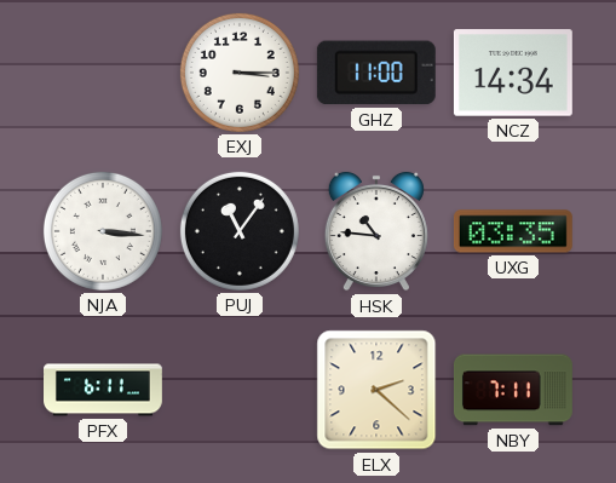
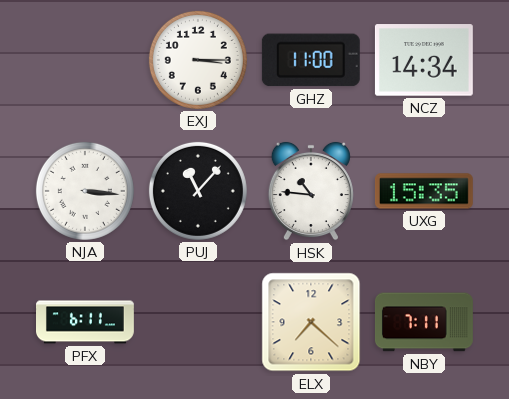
PUJ: 11:06 -> 11:07
UXG: 03:35 -> 15:35
ELX: 2:22 -> 7:22
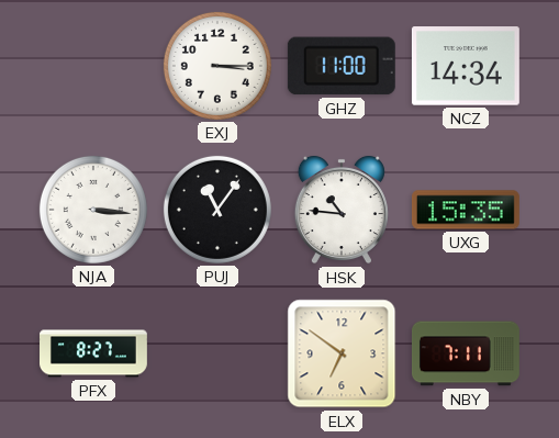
PUJ: 11:07 -> 11:06
PFX: 6:11 -> 8:27
ELX: 7:22 -> 6:51
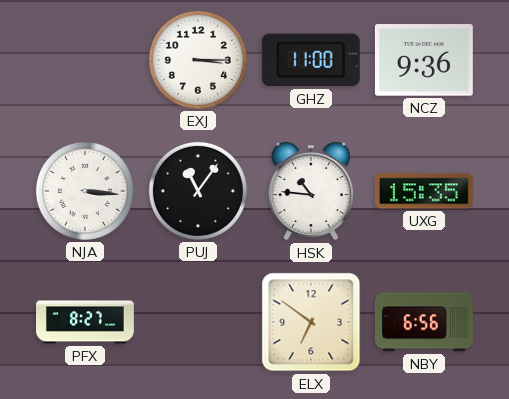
NCZ: 14:34 -> 9:36
NBY: 7:11 -> 6:56
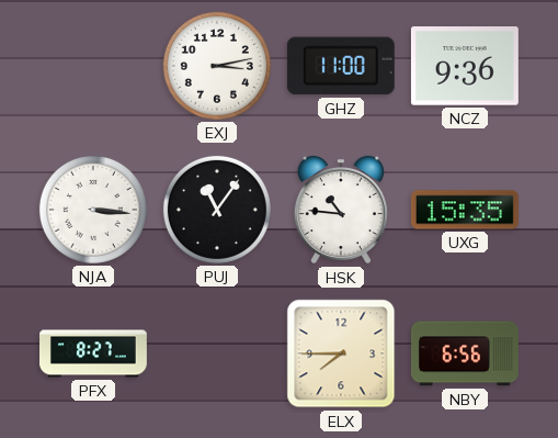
EXJ: 3:15 -> 3:13
ELX: 6:51 -> 7:45
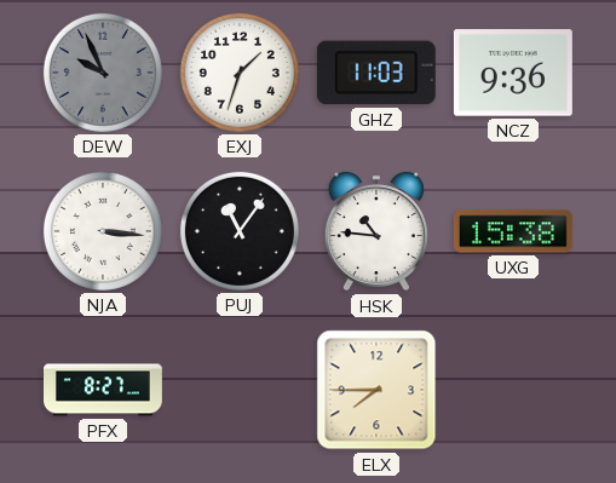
DEW: none -> 9:56
EXJ: 3:13 -> 1:33
GHZ: 11:00 -> 11:03
UXG: 15:35 -> 15:38
NBY: 6:56 -> none
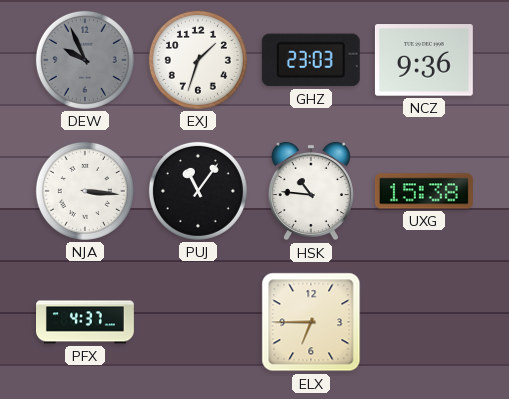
GHZ: 11:03 -> 23:03
PFX: 8:27 -> 4:37
ELX: 7:45 -> 6:45
